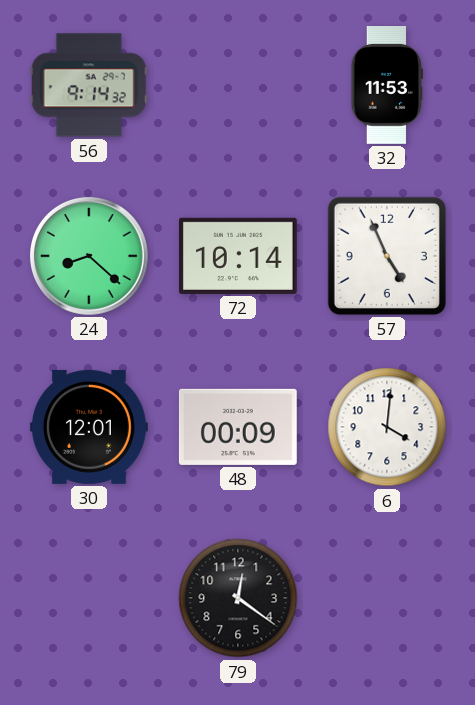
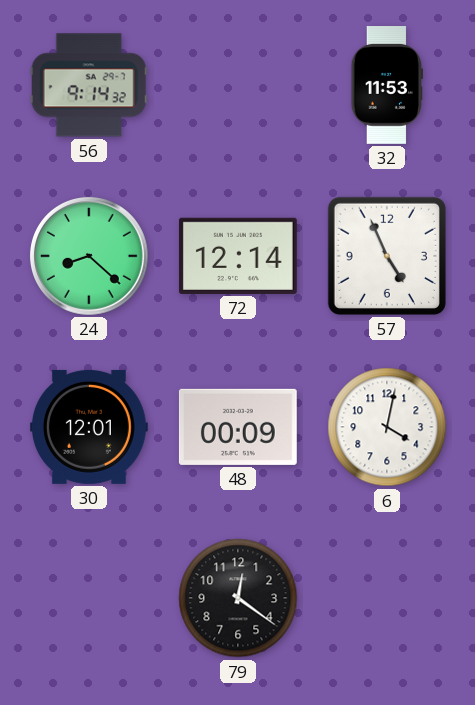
72: 10:14 -> 12:14
6: 4:01 -> 4:02
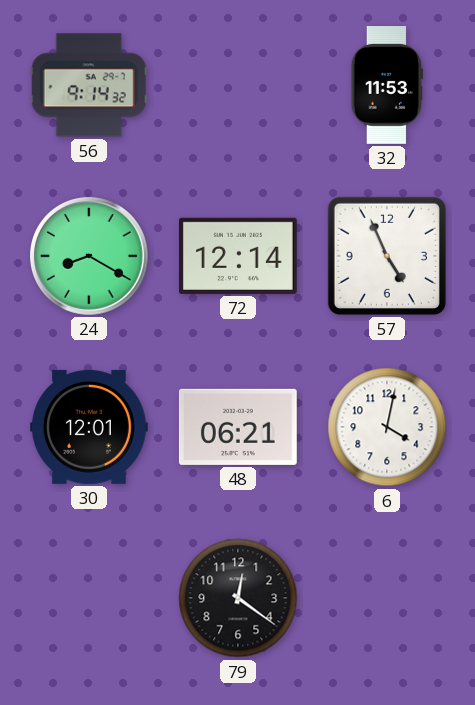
24: 8:22 -> 8:20
48: 00:09 -> 06:21
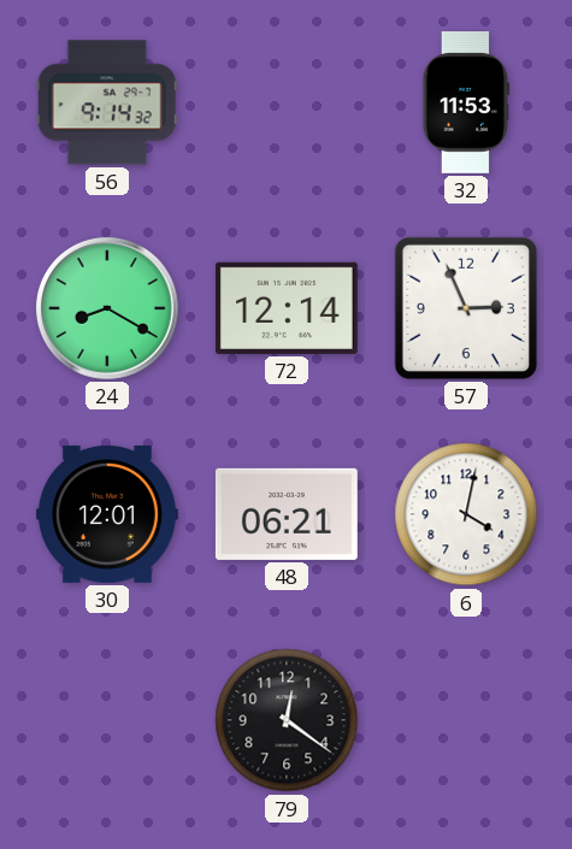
57: 4:56 -> 2:56
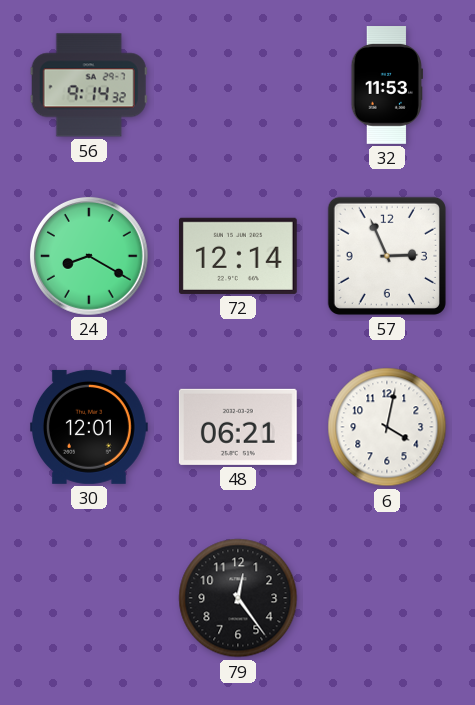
79: 12:21 -> 12:24
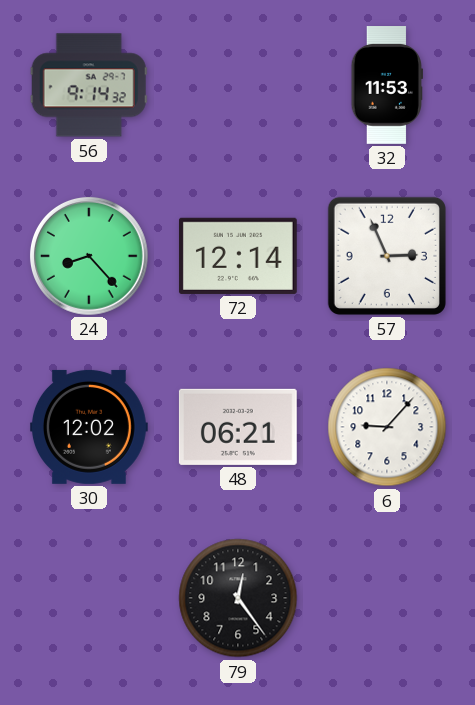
24: 8:20 -> 8:23
30: 12:01 -> 12:02
6: 4:02 -> 9:07
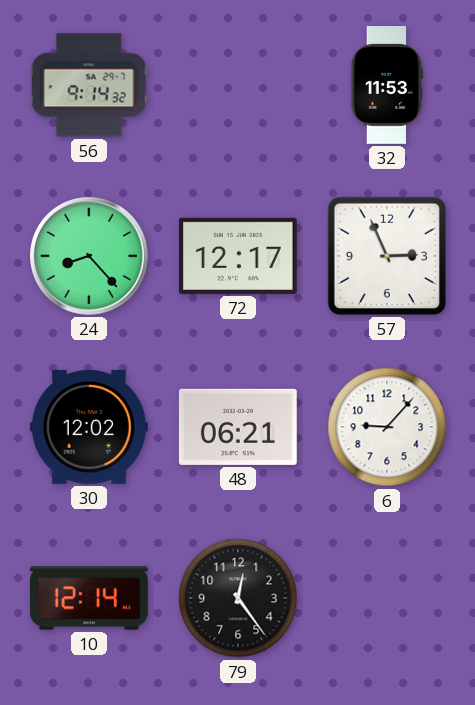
72: 12:14 -> 12:17
10: none -> 12:14
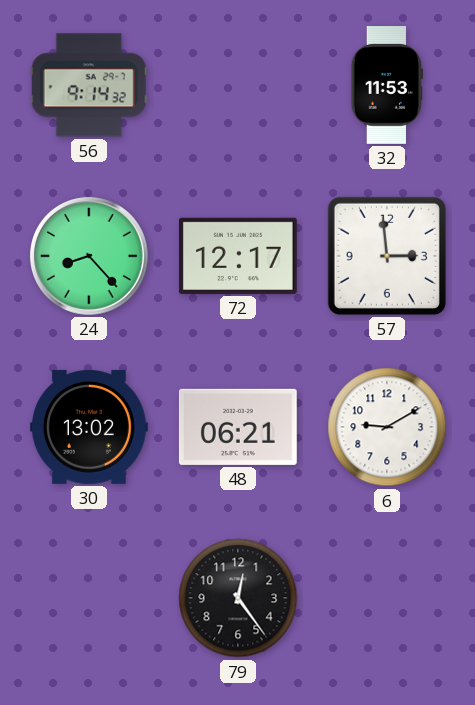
57: 2:56 -> 2:59
30: 12:02 -> 13:02
6: 9:07 -> 9:10
10: 12:14 -> none
